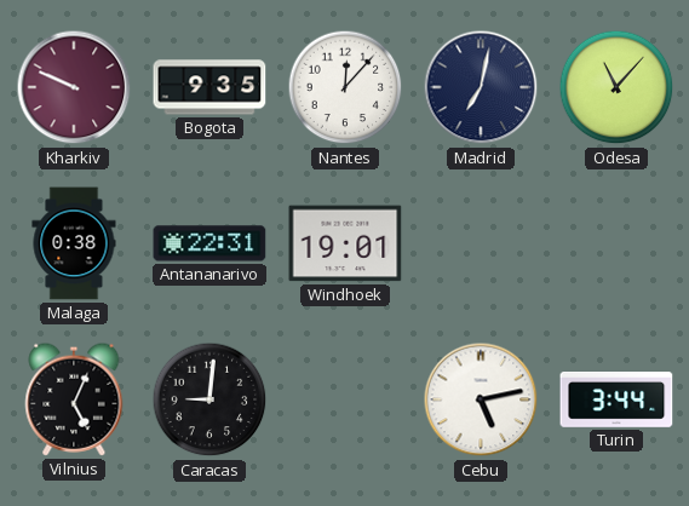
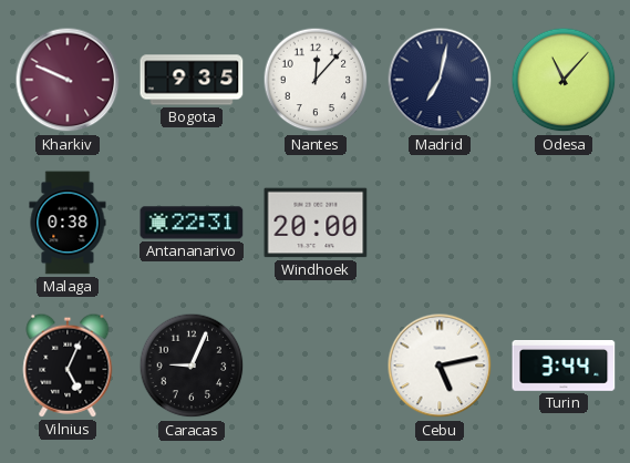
Windhoek: 19:01 -> 20:00
Caracas: 9:01 -> 9:04
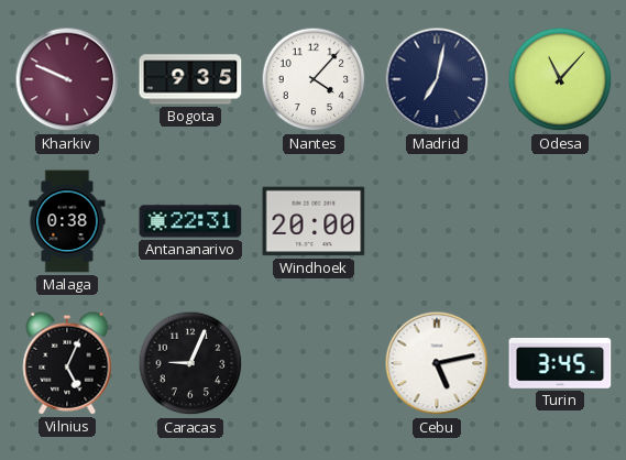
Nantes: 12:07 -> 4:07
Turin: 3:44 -> 3:45
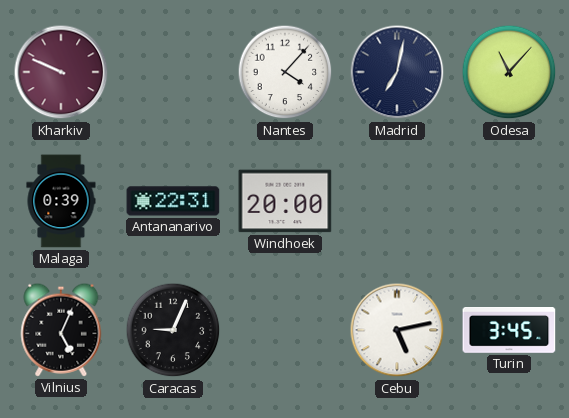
Bogota: 9:35 -> none
Malaga: 0:38 -> 0:39
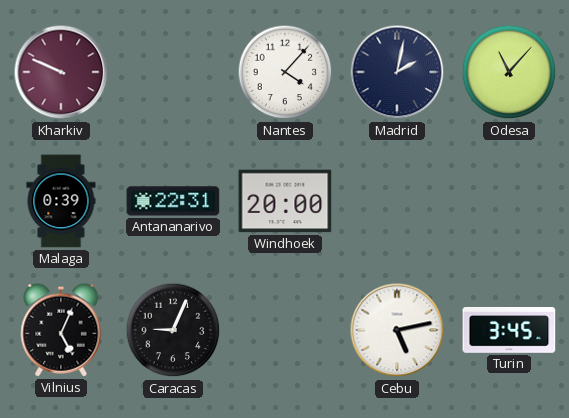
Madrid: 7:02 -> 2:02
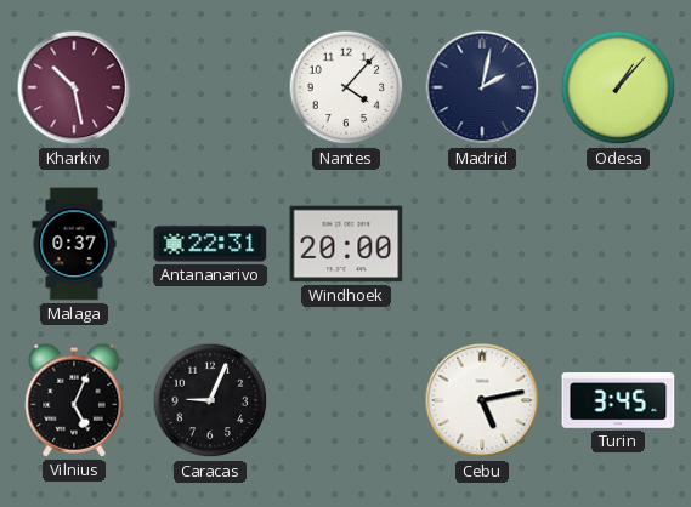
Kharkiv: 9:49 -> 10:28
Odesa: 11:07 -> 1:07
Malaga: 0:39 -> 0:37
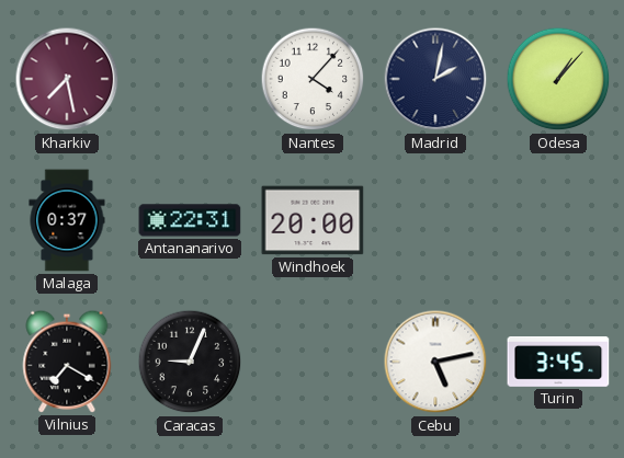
Kharkiv: 10:28 -> 7:28
Vilnius: 5:04 -> 7:20
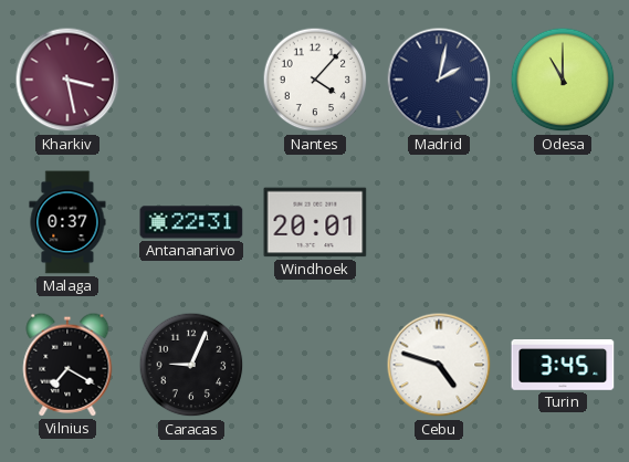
Kharkiv: 7:28 -> 3:28
Odesa: 1:07 -> 11:00
Windhoek: 20:00 -> 20:01
Cebu: 5:13 -> 4:48
